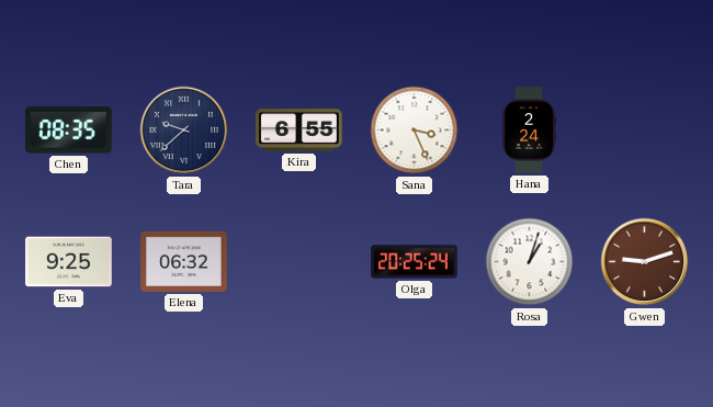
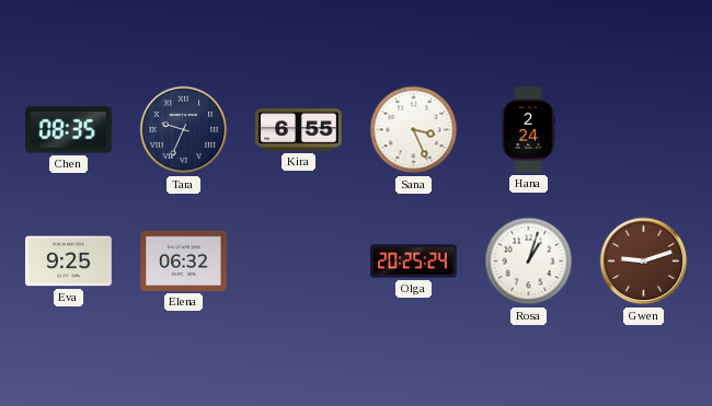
Tara: 9:38 -> 9:34
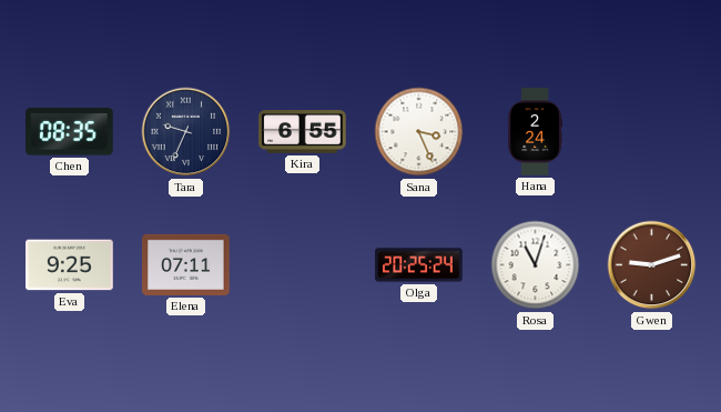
Elena: 06:32 -> 07:11
Rosa: 1:03 -> 11:03
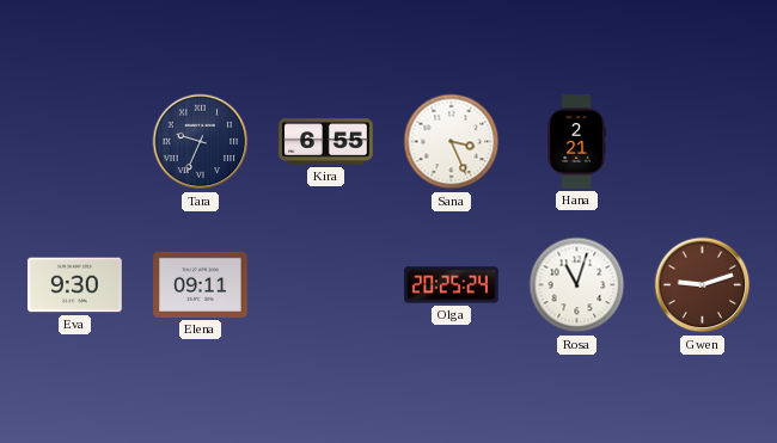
Chen: 08:35 -> none
Hana: 2:24 -> 2:21
Eva: 9:25 -> 9:30
Elena: 07:11 -> 09:11
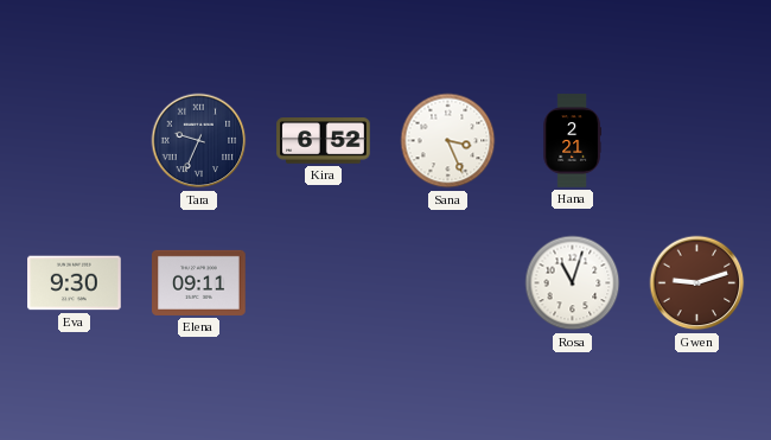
Kira: 6:55 -> 6:52
Olga: 20:25 -> none
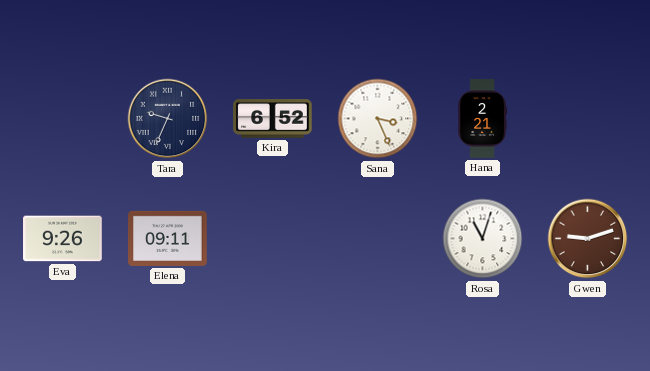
Eva: 9:30 -> 9:26
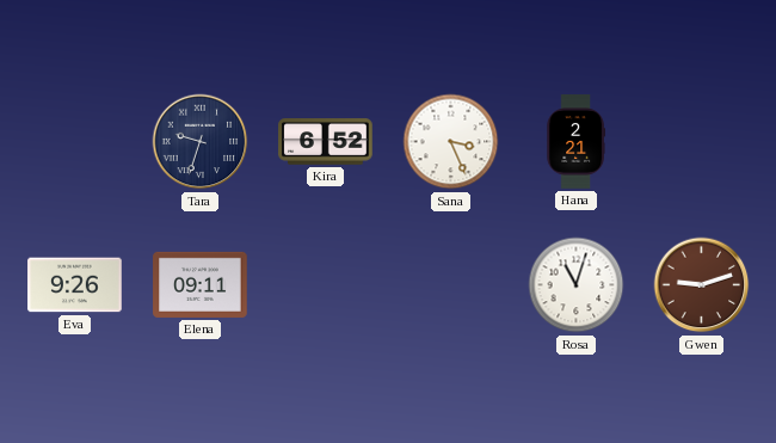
Tara: 9:34 -> 9:33
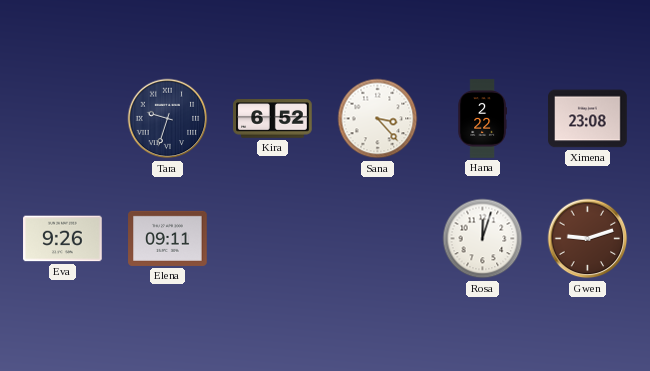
Sana: 3:26 -> 3:23
Hana: 2:21 -> 2:22
Ximena: none -> 23:08
Rosa: 11:03 -> 12:03
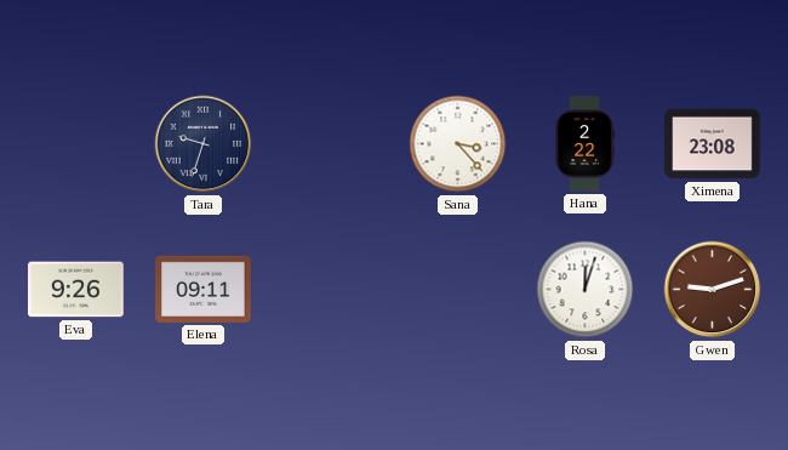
Kira: 6:52 -> none
